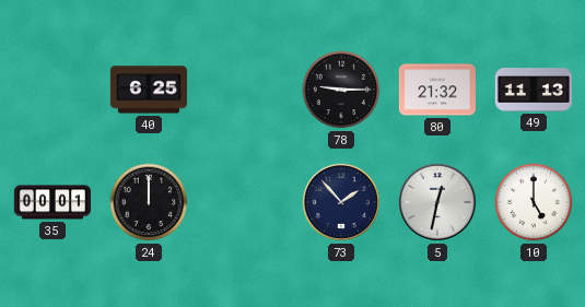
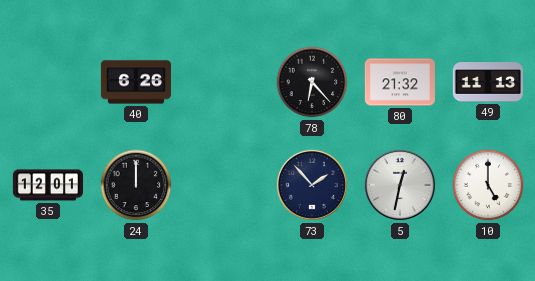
40: 6:25 -> 6:26
78: 9:15 -> 6:23
35: 00:01 -> 12:01
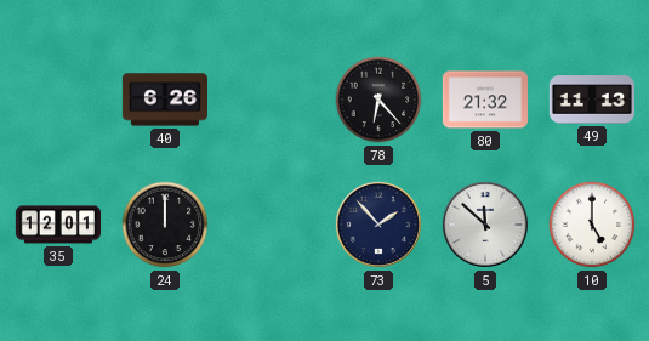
5: 12:32 -> 11:52
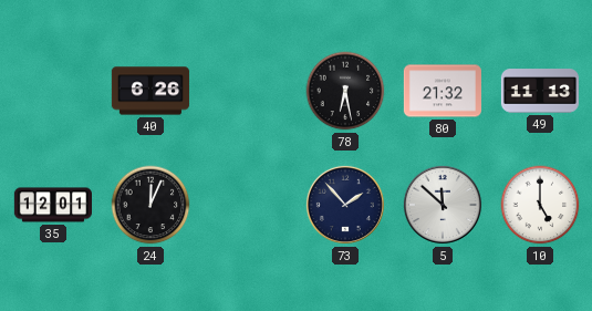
78: 6:23 -> 6:28
24: 12:00 -> 12:04
